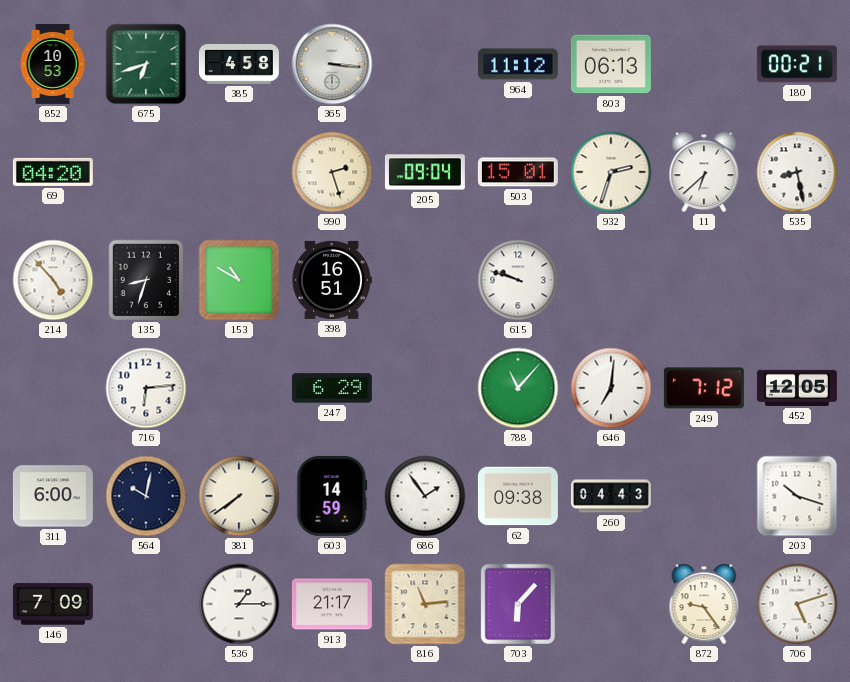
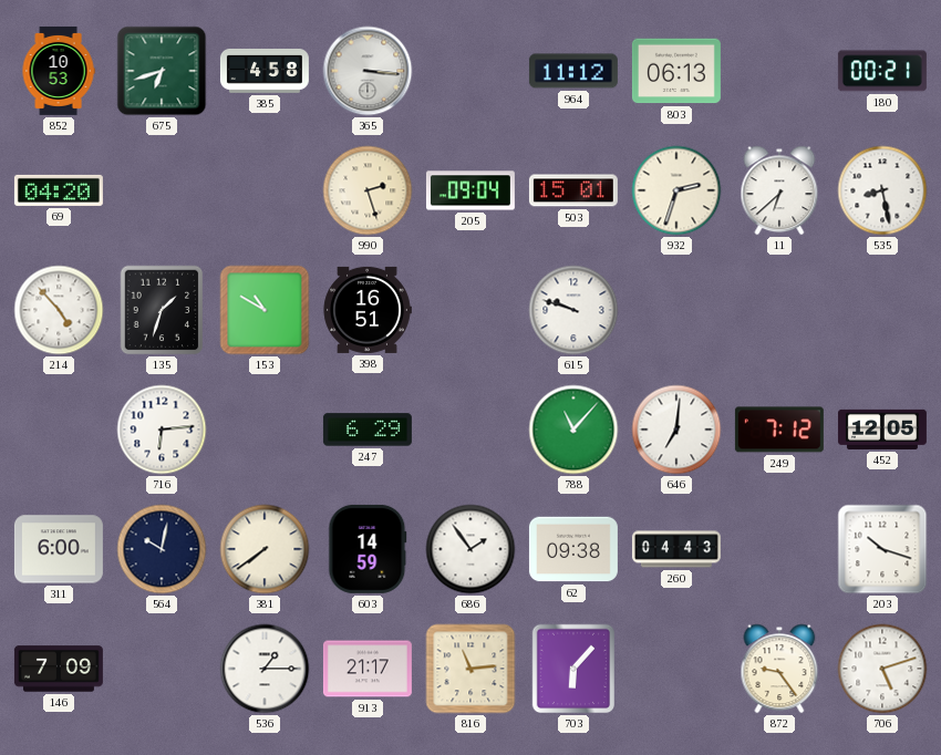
135: 8:33 -> 1:33
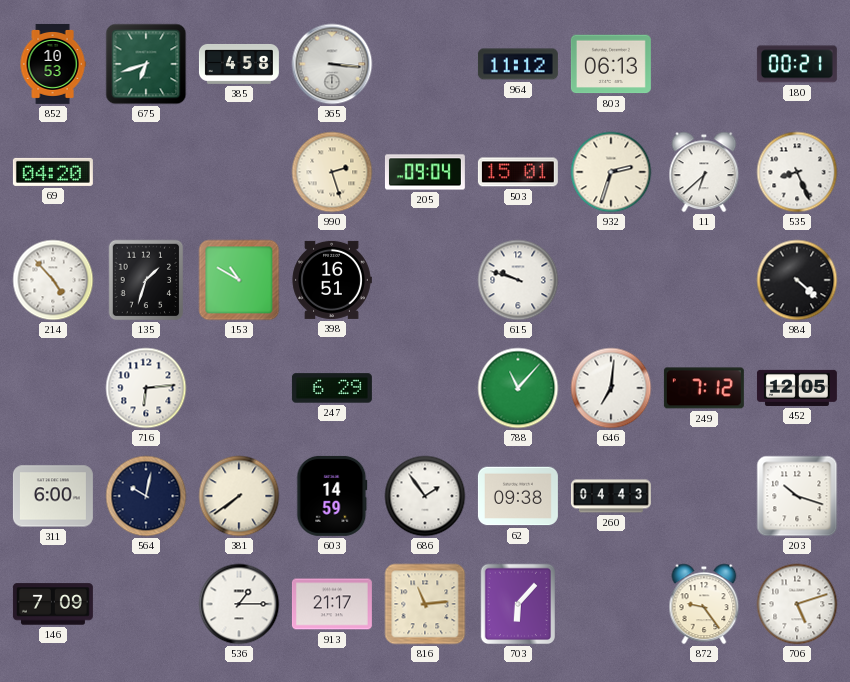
535: 8:28 -> 8:26
984: none -> 4:22
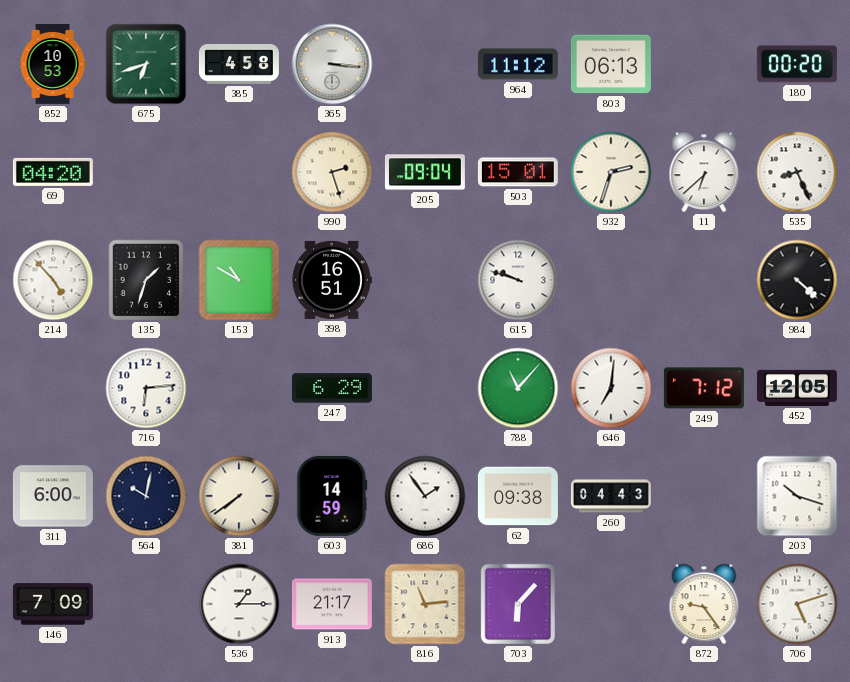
180: 00:21 -> 00:20
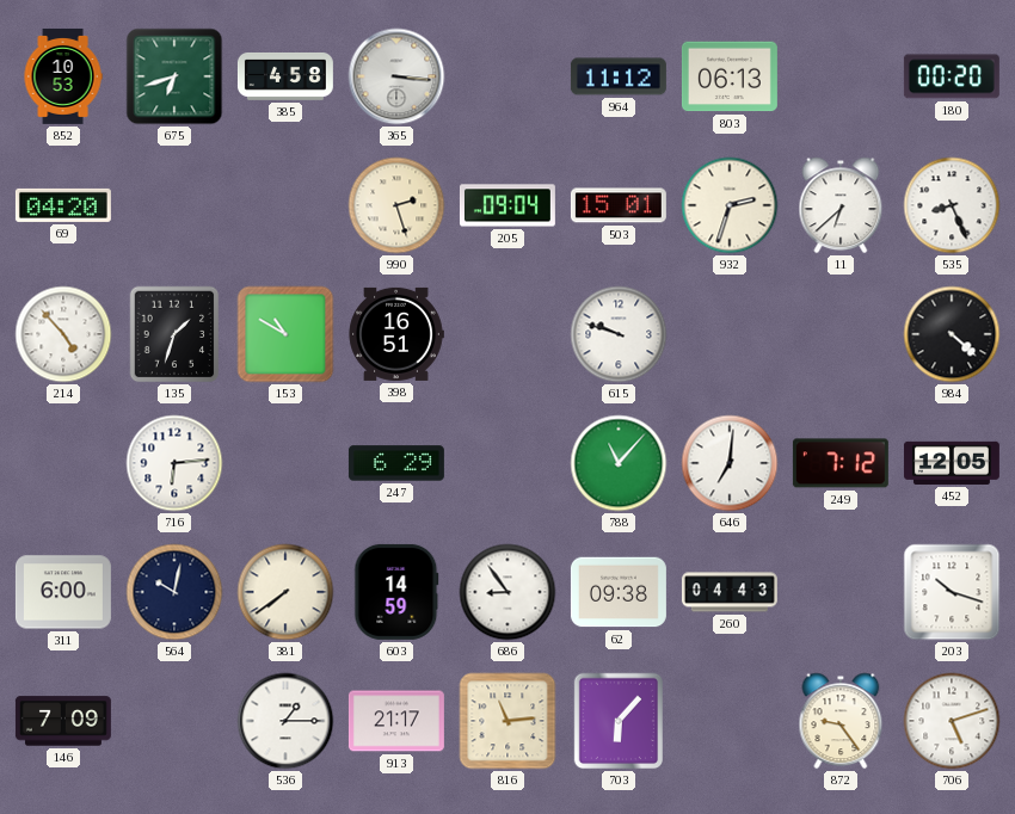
686: 1:54 -> 8:54
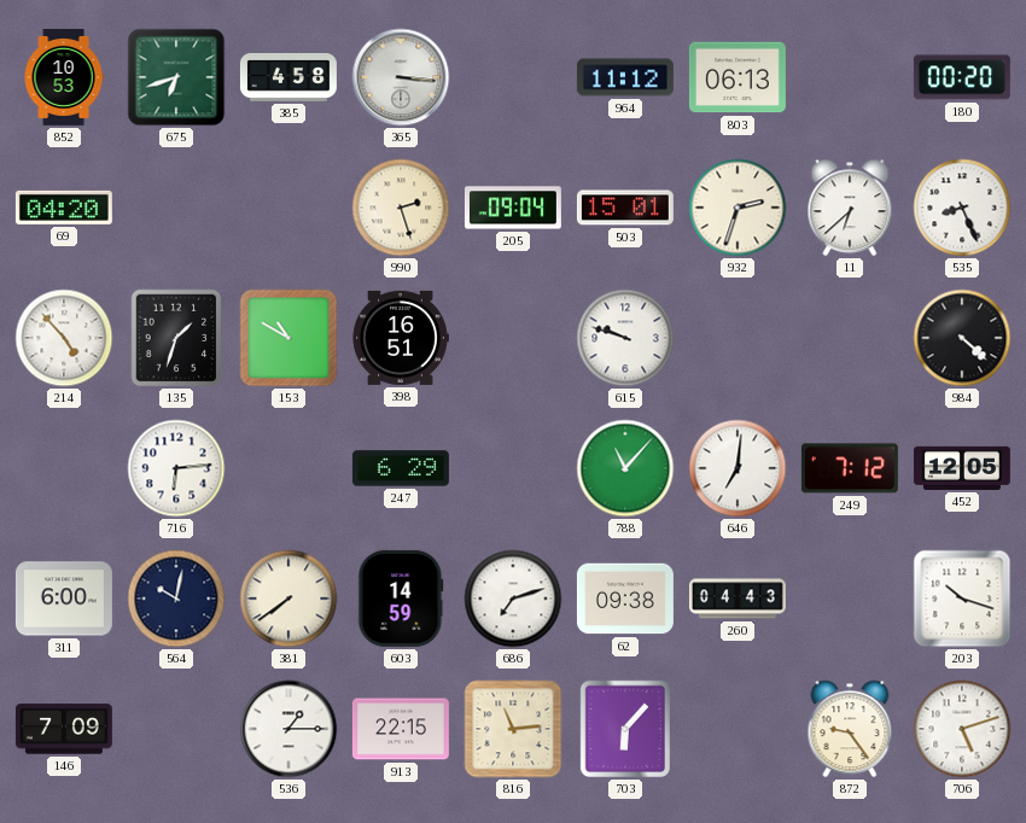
686: 8:54 -> 7:12
913: 21:17 -> 22:15
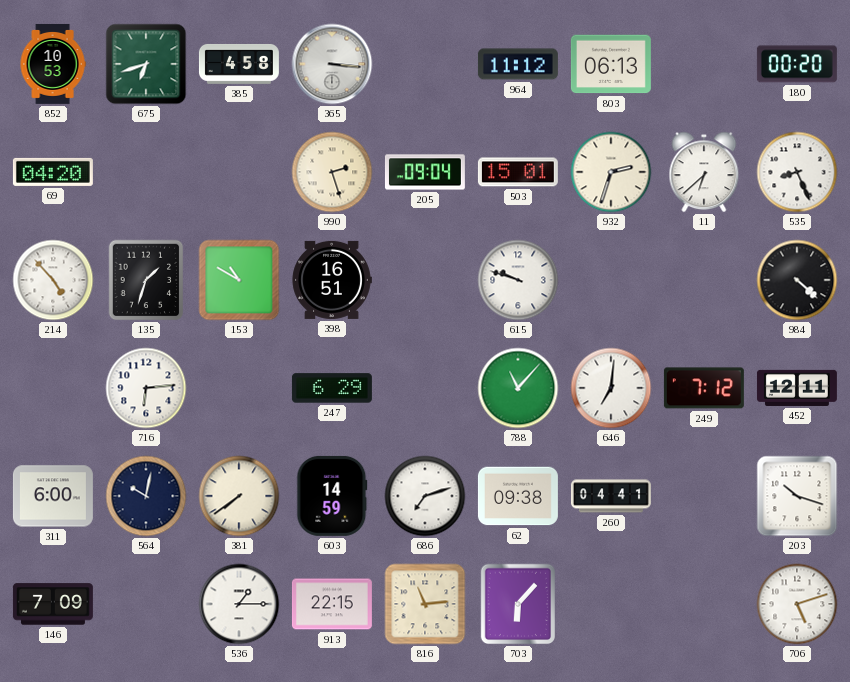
452: 12:05 -> 12:11
260: 04:43 -> 04:41
872: 9:24 -> none
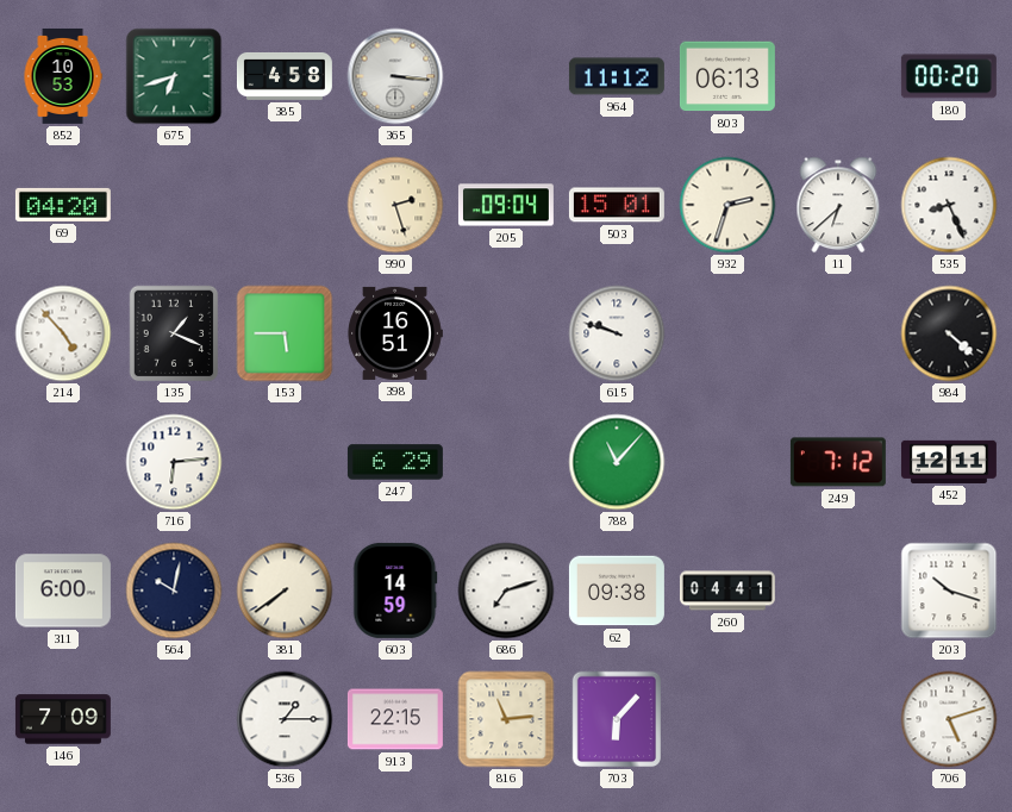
135: 1:33 -> 1:19
153: 10:50 -> 5:45
646: 7:01 -> none
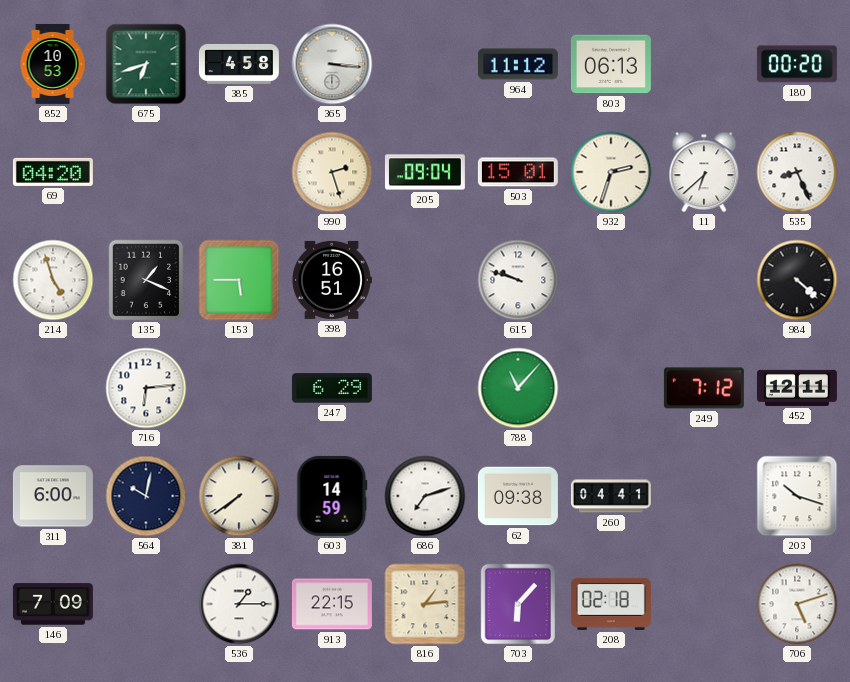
214: 4:53 -> 4:57
816: 11:14 -> 1:14
208: none -> 02:18
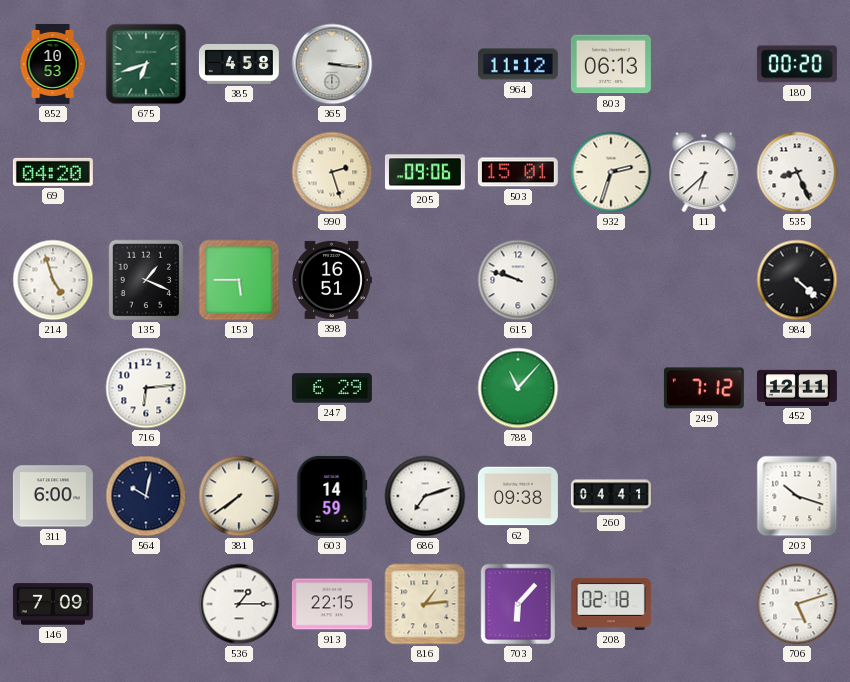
205: 09:04 -> 09:06
